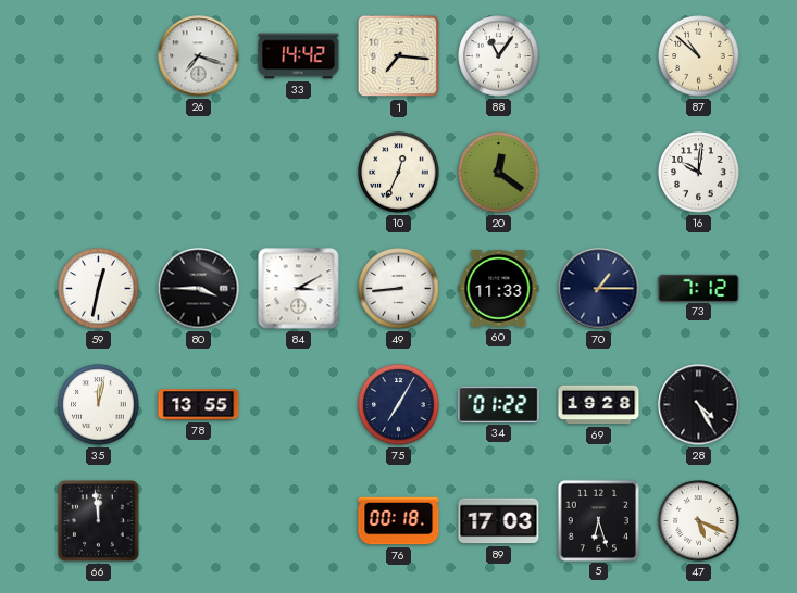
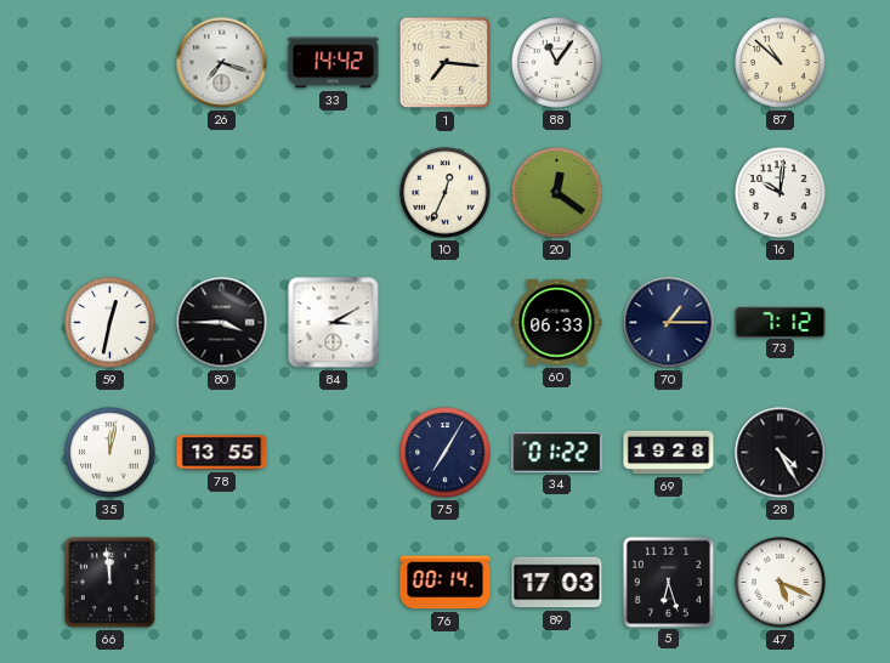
49: 8:44 -> none
60: 11:33 -> 06:33
76: 00:18 -> 00:14
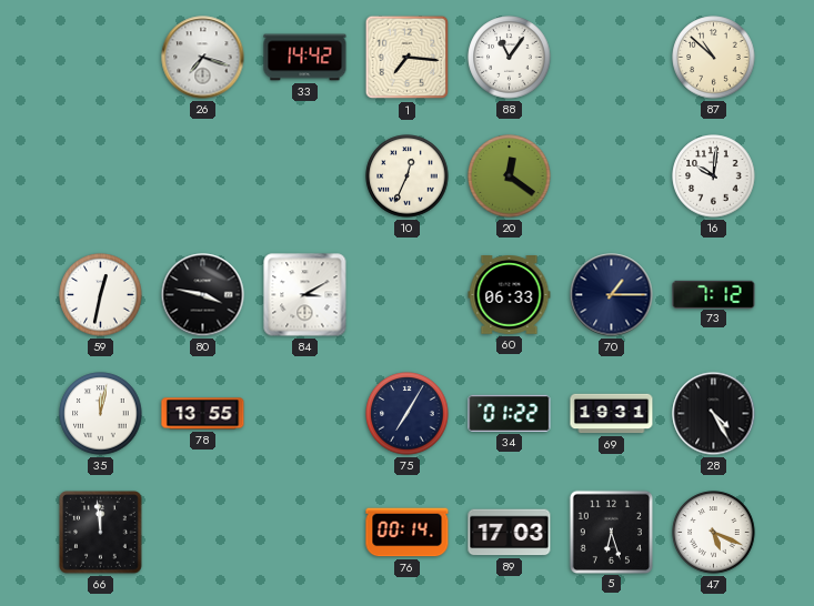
80: 3:45 -> 3:47
69: 19:28 -> 19:31
